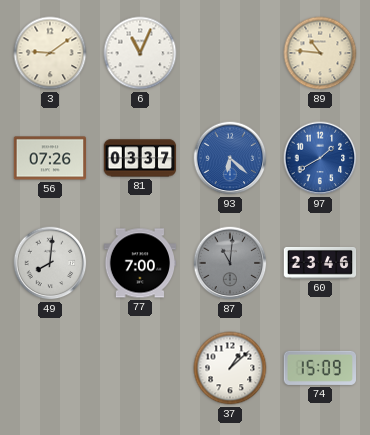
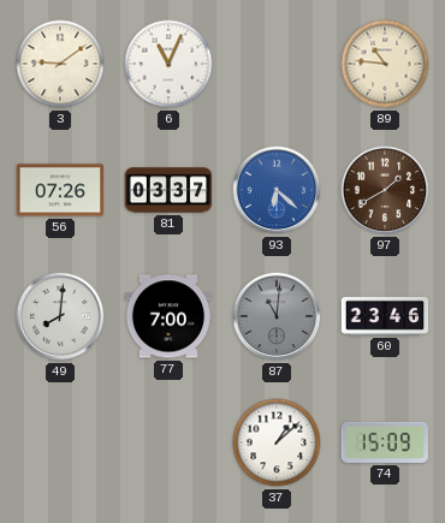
97 dial: blue -> brown
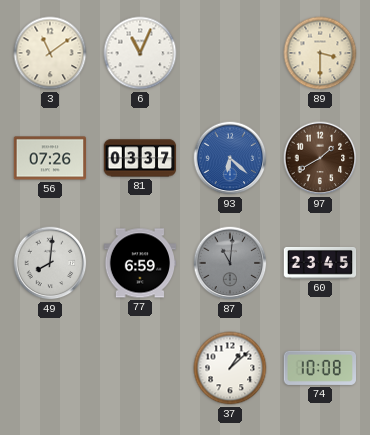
3: 9:09 -> 11:09
89: 10:46 -> 3:30
77: 7:00 -> 6:59
60: 23:46 -> 23:45
74: 15:09 -> 10:08
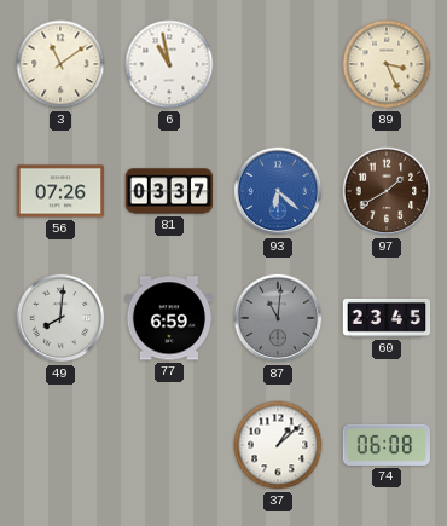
6: 11:04 -> 10:58
89: 3:30 -> 3:26
74: 10:08 -> 06:08
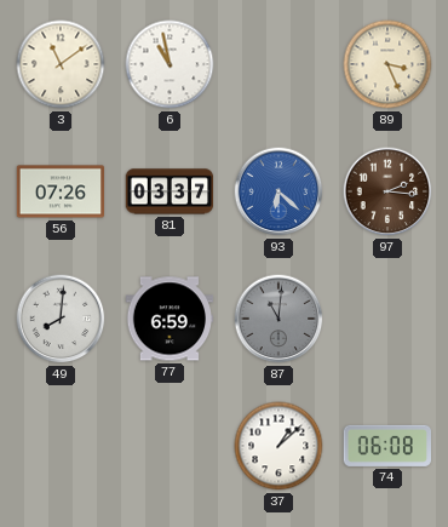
97: 1:40 -> 2:16
60: 23:45 -> none
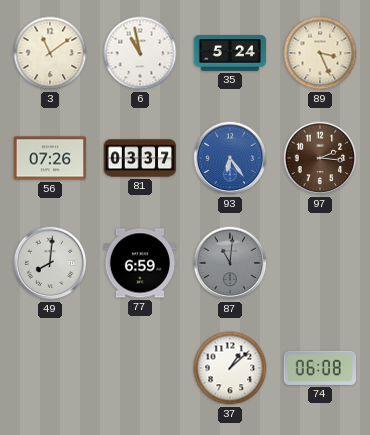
35: none -> 5:24
93: 6:22 -> 6:24
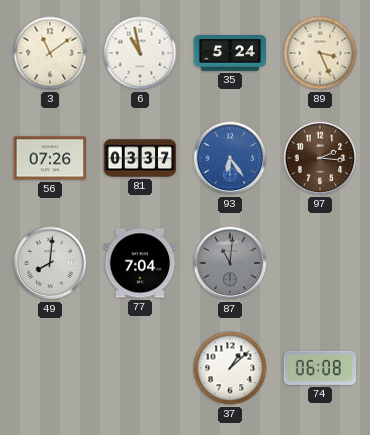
77: 6:59 -> 7:04
